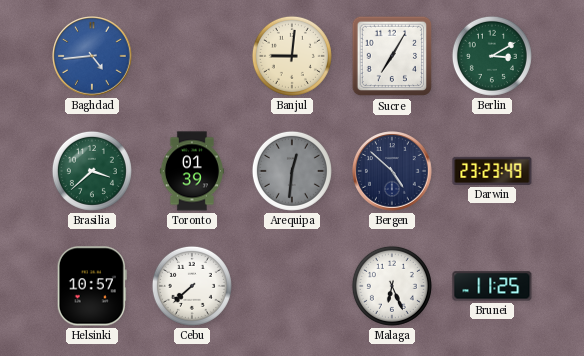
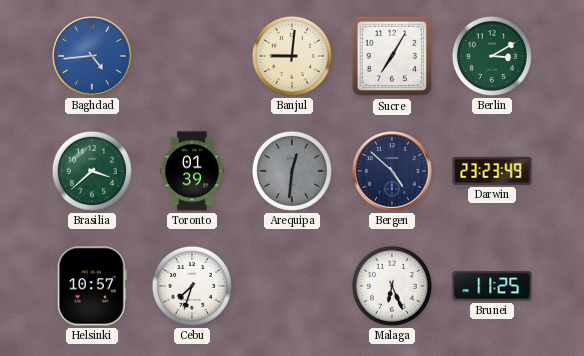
Cebu: 7:38 -> 7:33
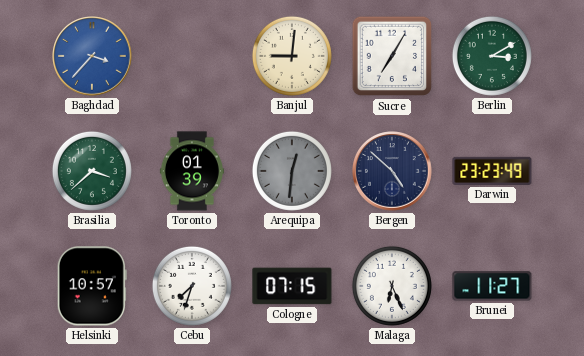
Baghdad: 4:44 -> 3:37
Cologne: none -> 07:15
Brunei: 11:25 -> 11:27
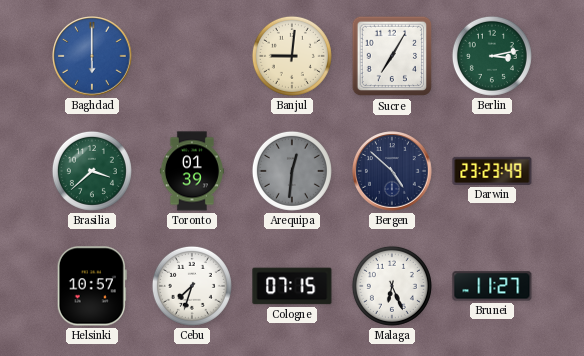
Baghdad: 3:37 -> 6:00
Berlin: 3:10 -> 3:13
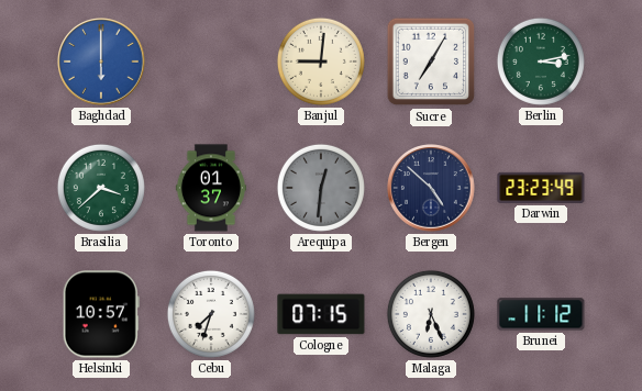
Toronto: 01:39 -> 01:37
Brunei: 11:27 -> 11:12
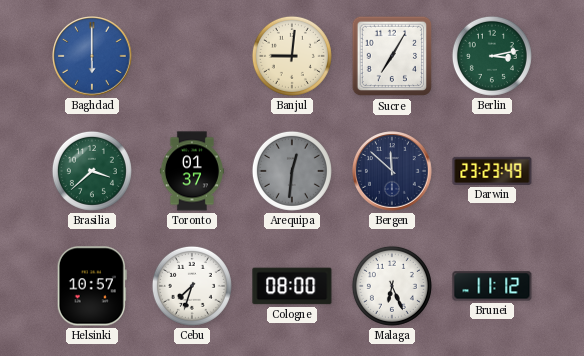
Bergen: 4:52 -> 11:52
Cologne: 07:15 -> 08:00
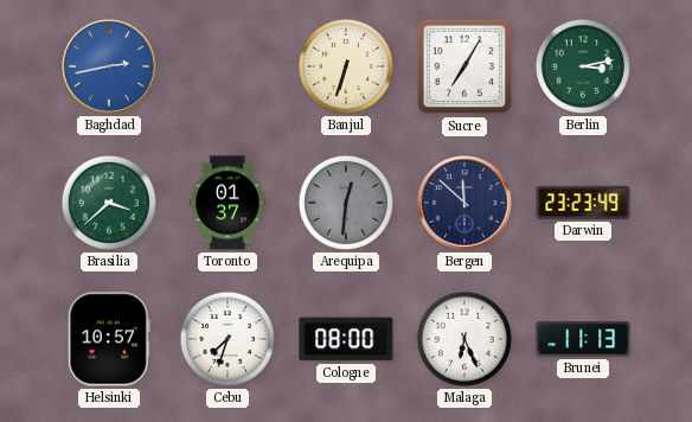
Baghdad: 6:00 -> 2:43
Banjul: 9:01 -> 6:33
Brunei: 11:12 -> 11:13
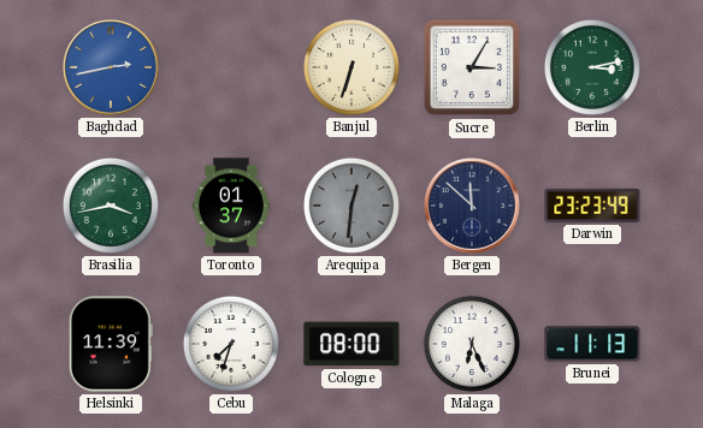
Sucre: 7:05 -> 3:05
Brasilia: 3:38 -> 3:43
Helsinki: 10:57 -> 11:39
